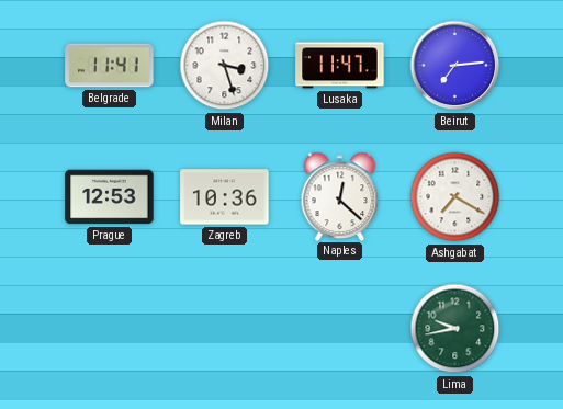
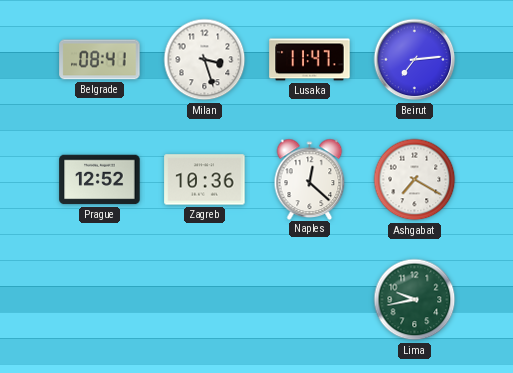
Belgrade: 11:41 -> 08:41
Prague: 12:53 -> 12:52
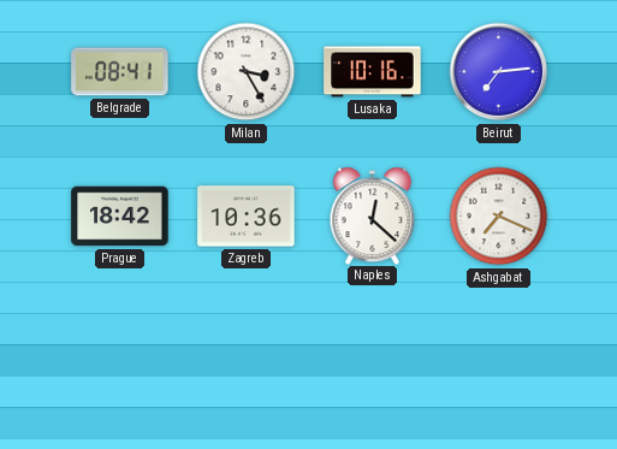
Milan: 3:27 -> 3:25
Lusaka: 11:47 -> 10:16
Prague: 12:52 -> 18:42
Ashgabat: 7:20 -> 7:19
Lima: 9:43 -> none
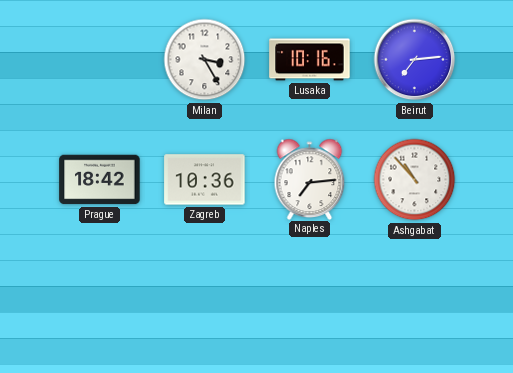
Belgrade: 08:41 -> none
Naples: 12:22 -> 7:14
Ashgabat: 7:19 -> 10:53
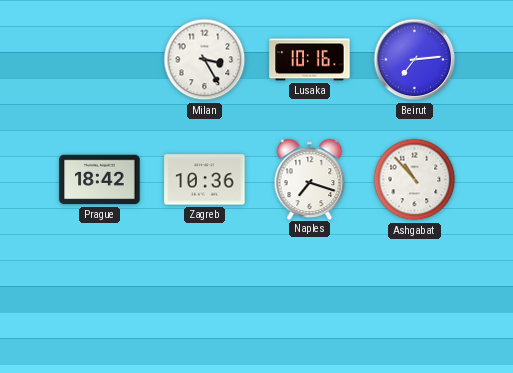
Naples: 7:14 -> 7:18
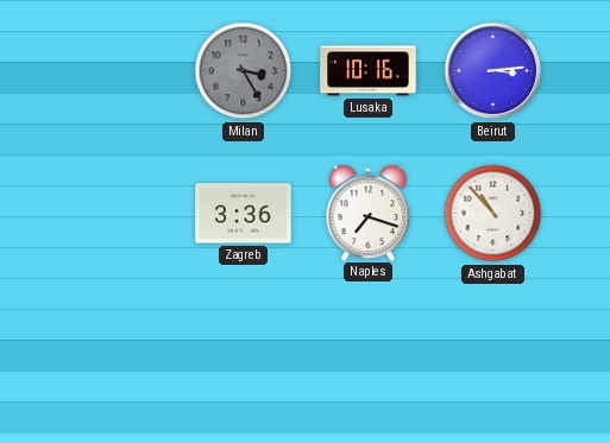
Milan dial: white -> grey
Beirut: 7:14 -> 3:14
Prague: 18:42 -> none
Zagreb: 10:36 -> 3:36
